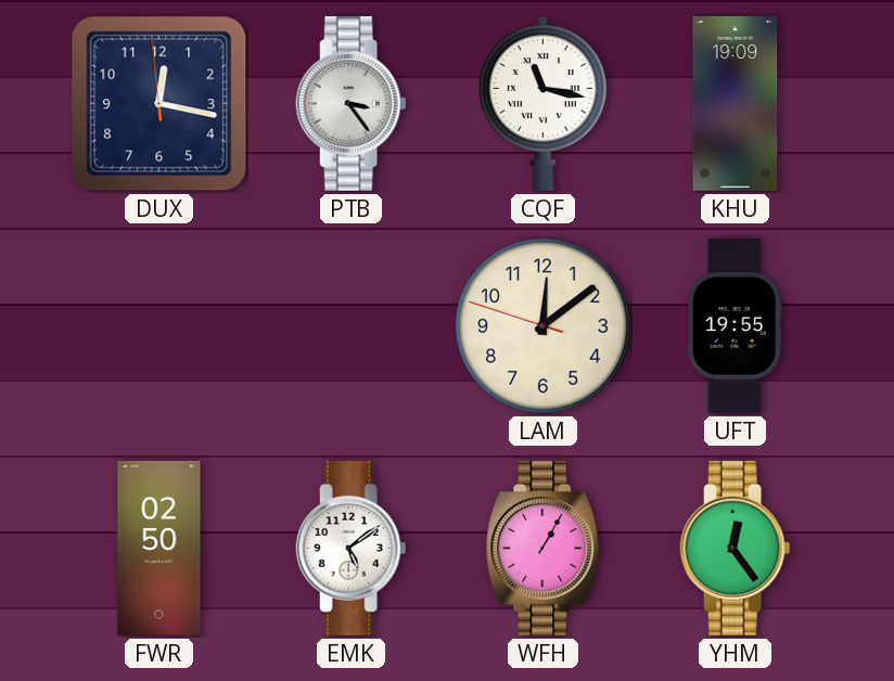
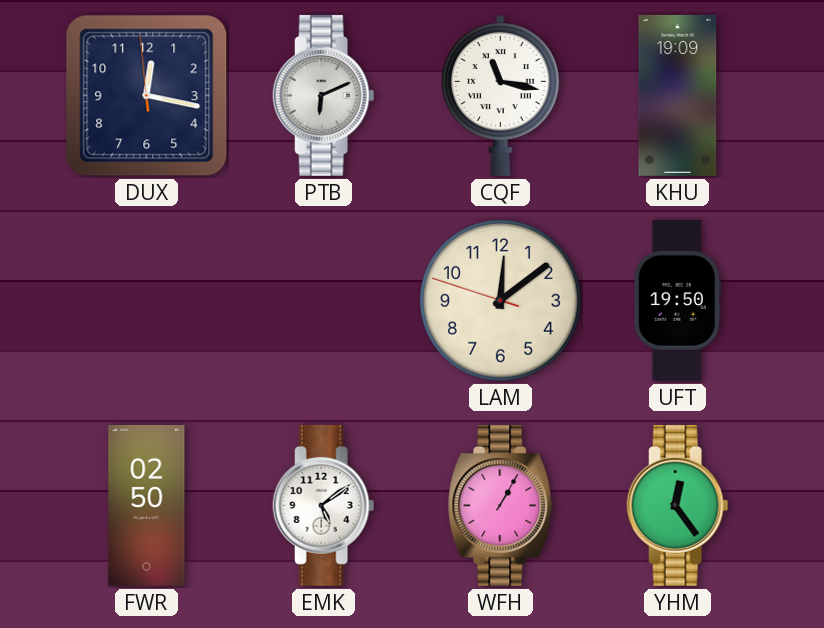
PTB: 3:24 -> 6:11
UFT: 19:55 -> 19:50
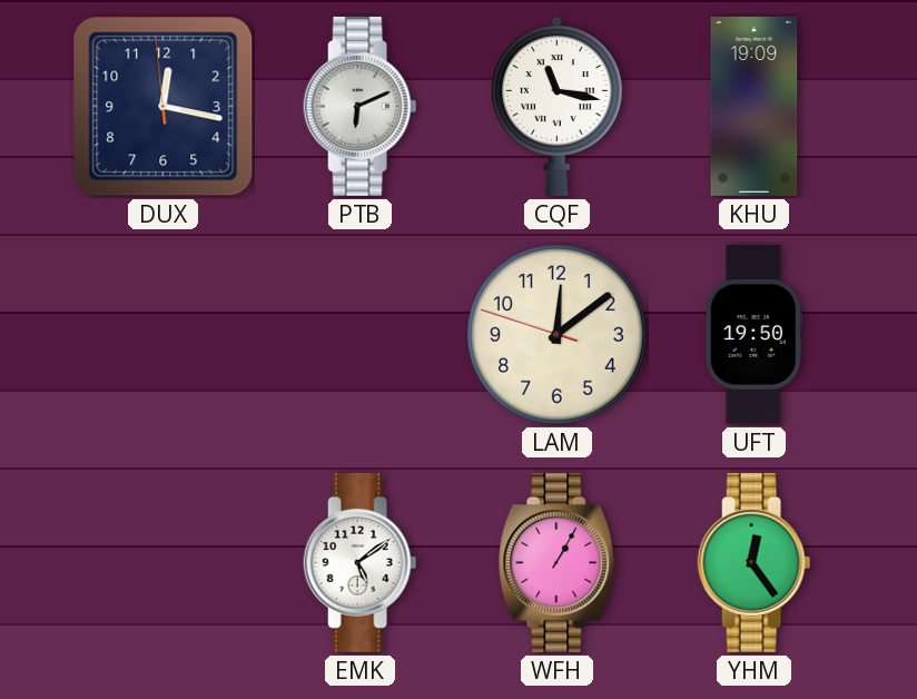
FWR: 02:50 -> none
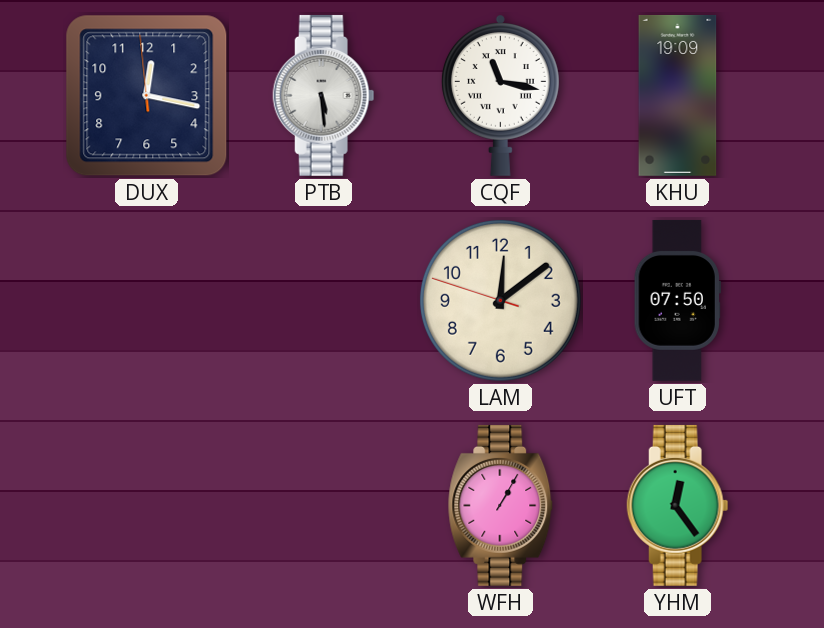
PTB: 6:11 -> 5:29
UFT: 19:50 -> 07:50
EMK: 5:09 -> none
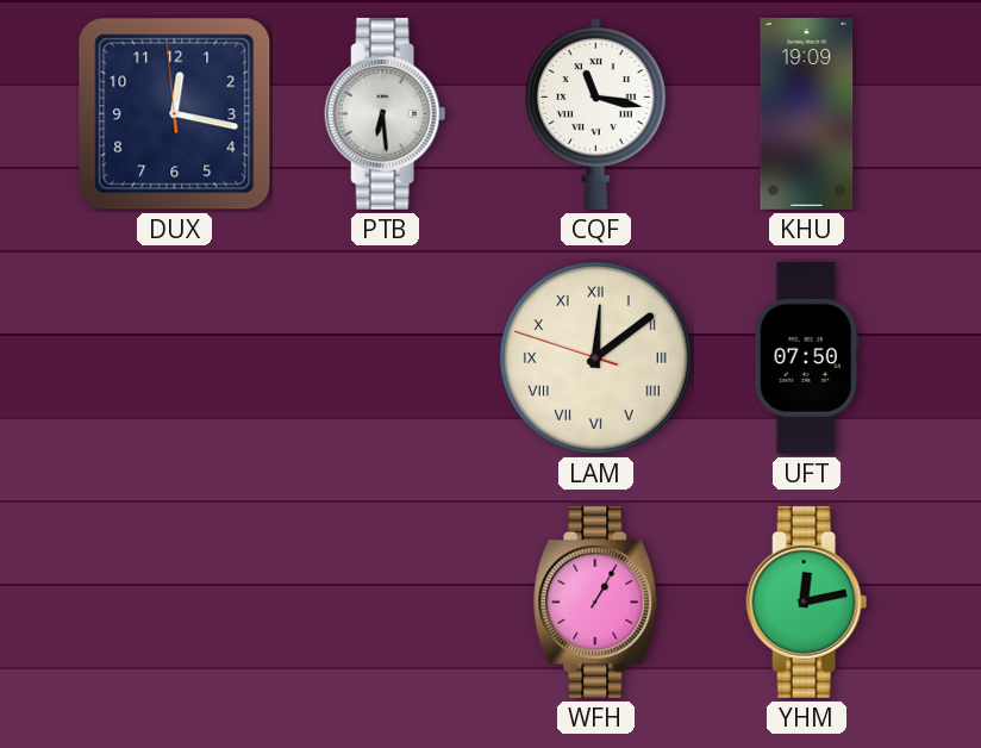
PTB: 5:29 -> 6:29
LAM numerals: Arabic -> Roman
YHM: 12:24 -> 12:13
